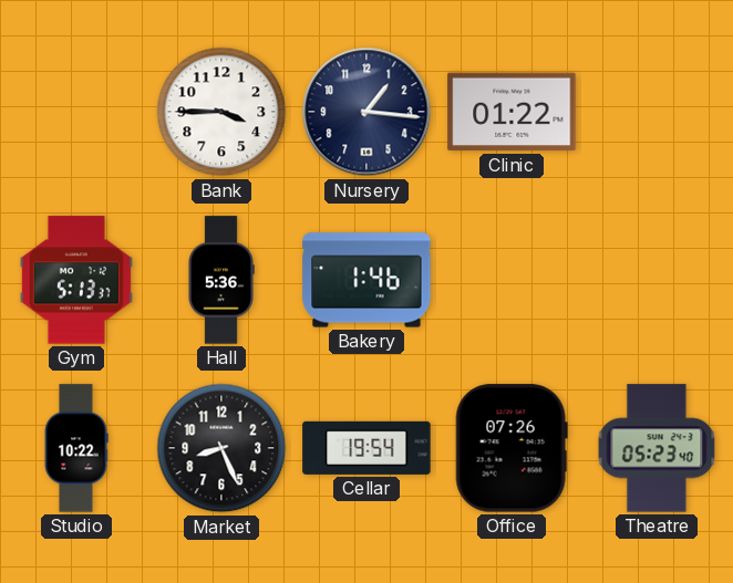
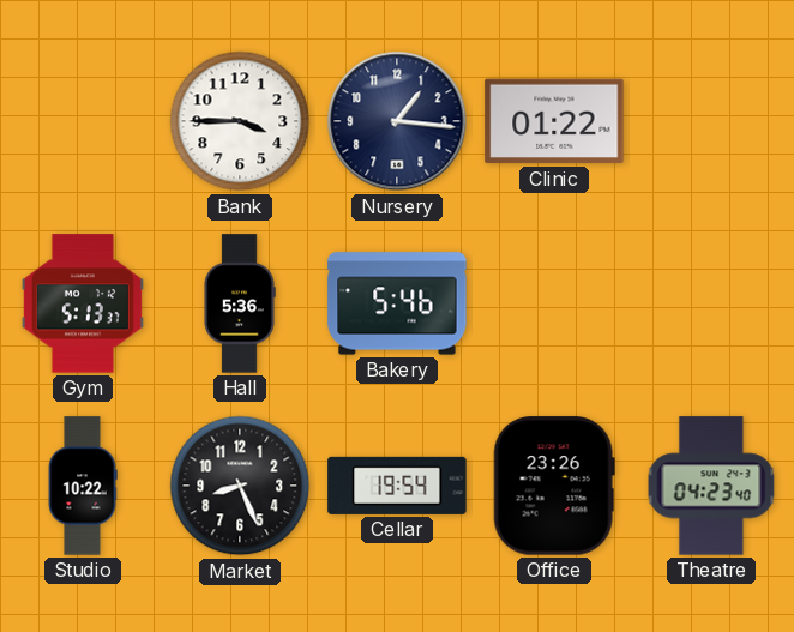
Bakery: 1:46 -> 5:46
Office: 07:26 -> 23:26
Theatre: 05:23 -> 04:23
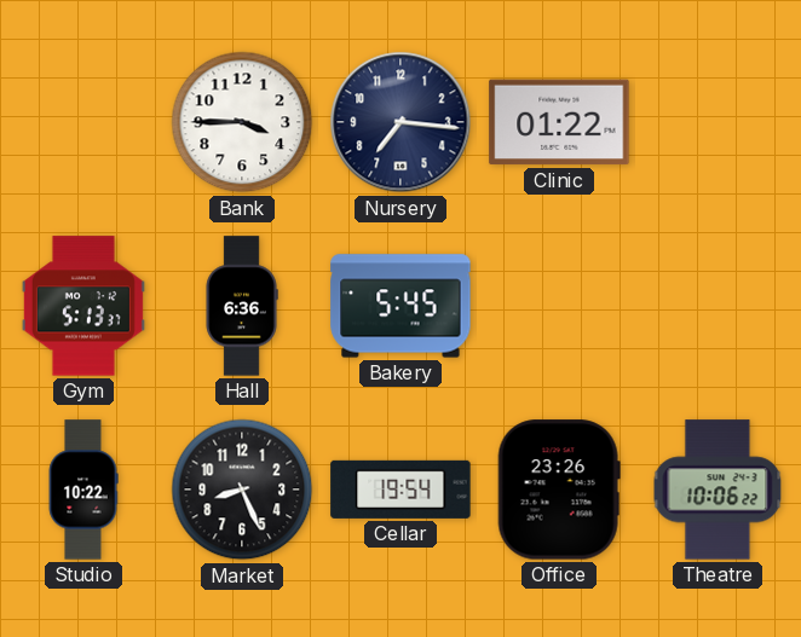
Nursery: 1:16 -> 7:16
Hall: 5:36 -> 6:36
Bakery: 5:46 -> 5:45
Theatre: 04:23 -> 10:06
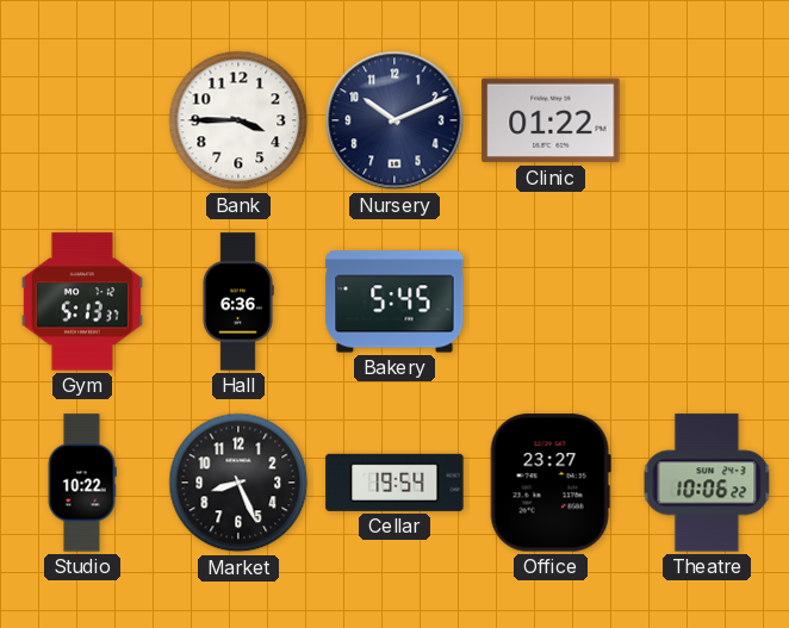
Nursery: 7:16 -> 10:11
Office: 23:26 -> 23:27
